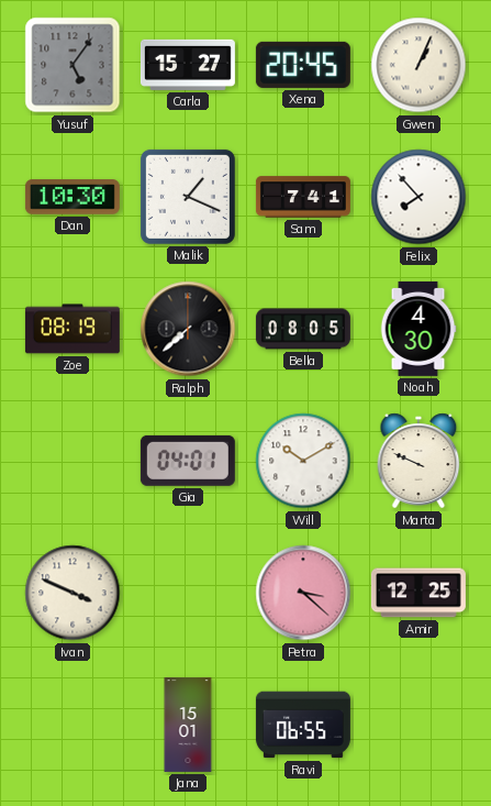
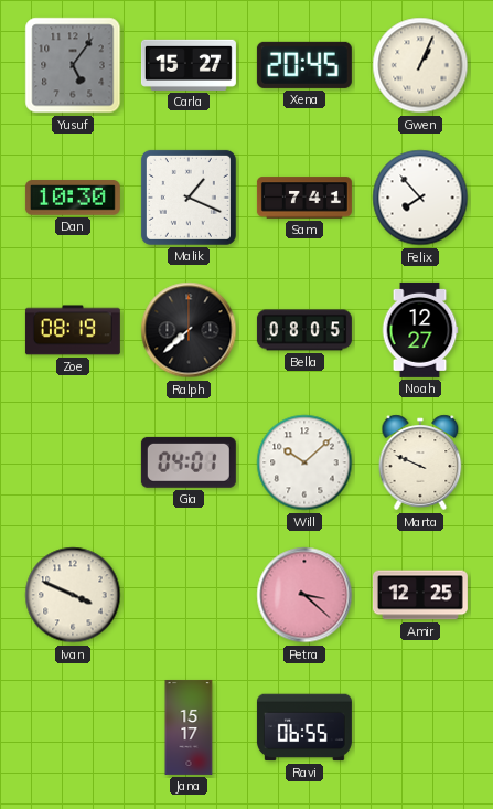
Noah: 4:30 -> 12:27
Will: 10:10 -> 10:08
Jana: 15:01 -> 15:17
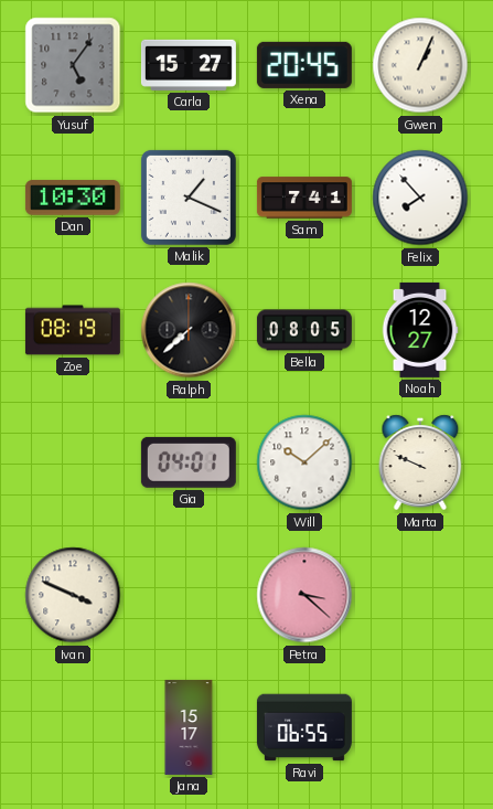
Amir: 12:25 -> none
